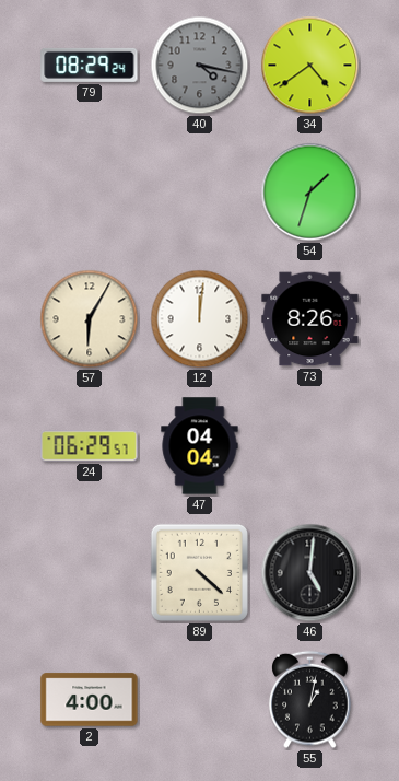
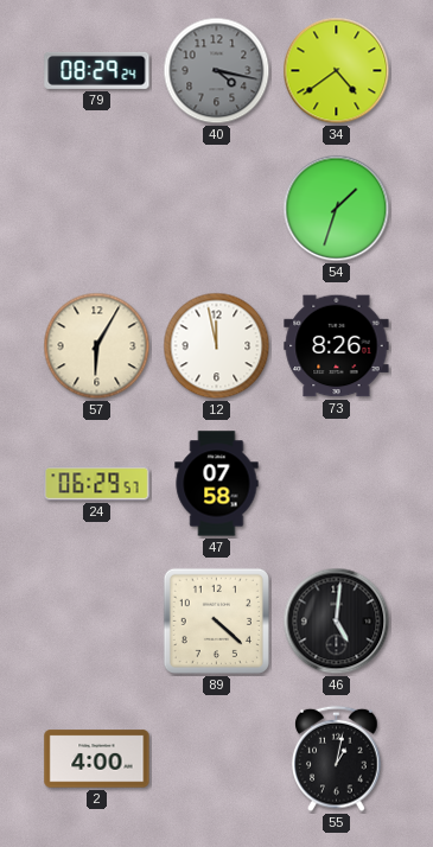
12: 12:01 -> 11:58
47: 04:04 -> 07:58
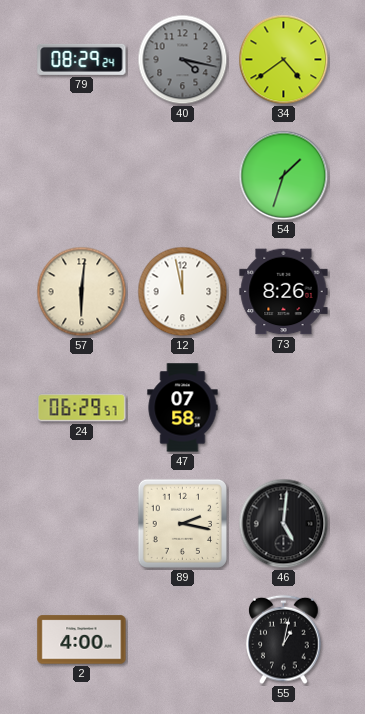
57: 6:05 -> 6:01
89: 4:22 -> 2:17
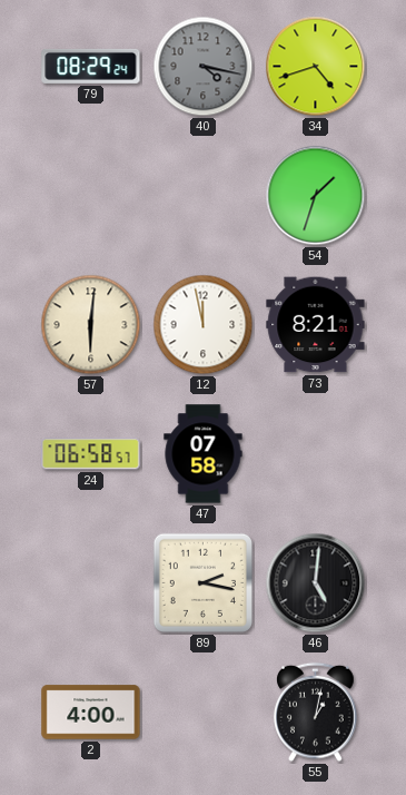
34: 4:39 -> 4:42
73: 8:26 -> 8:21
24: 06:29 -> 06:58
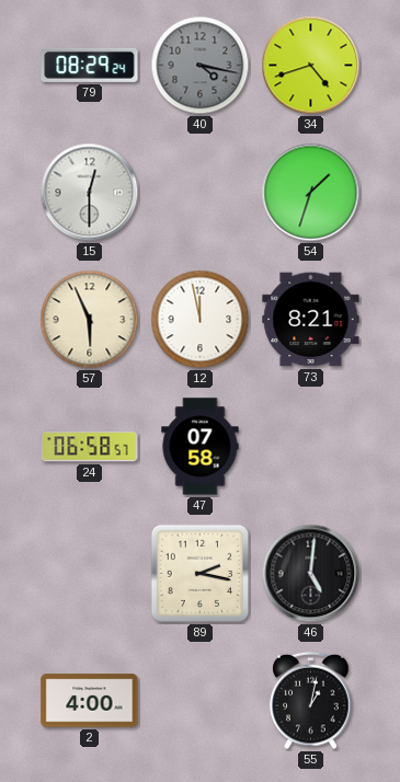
15: none -> 12:30
57: 6:01 -> 5:56
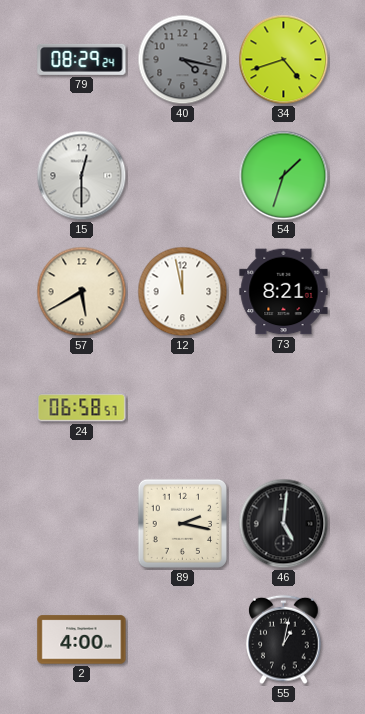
57: 5:56 -> 5:40
47: 07:58 -> none
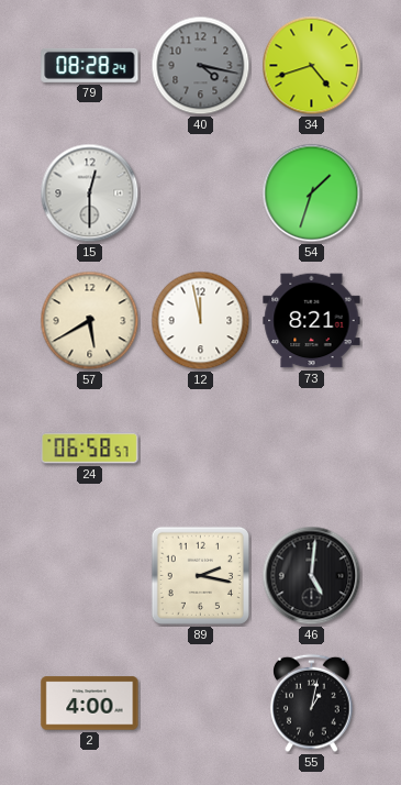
79: 08:29 -> 08:28
